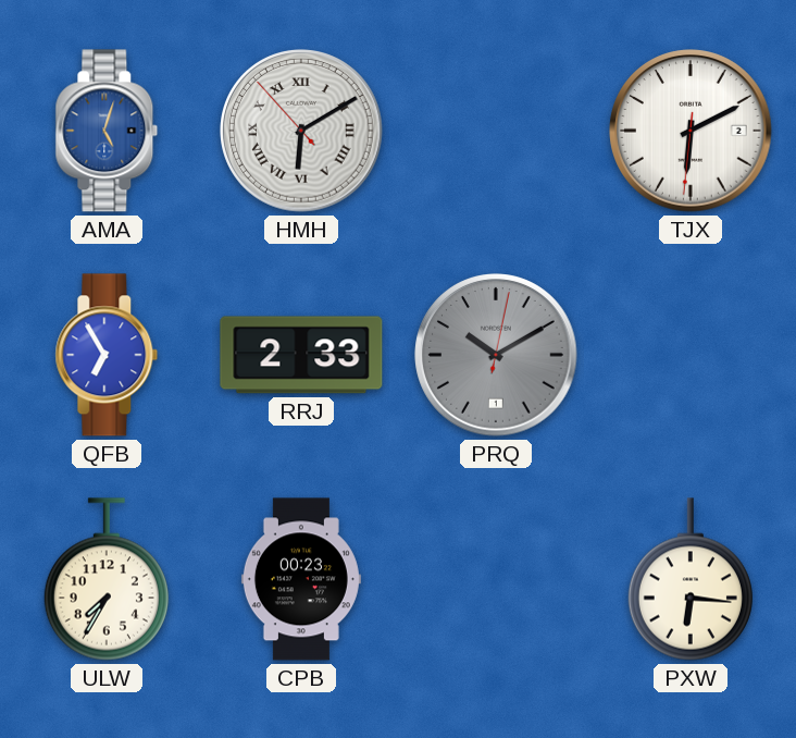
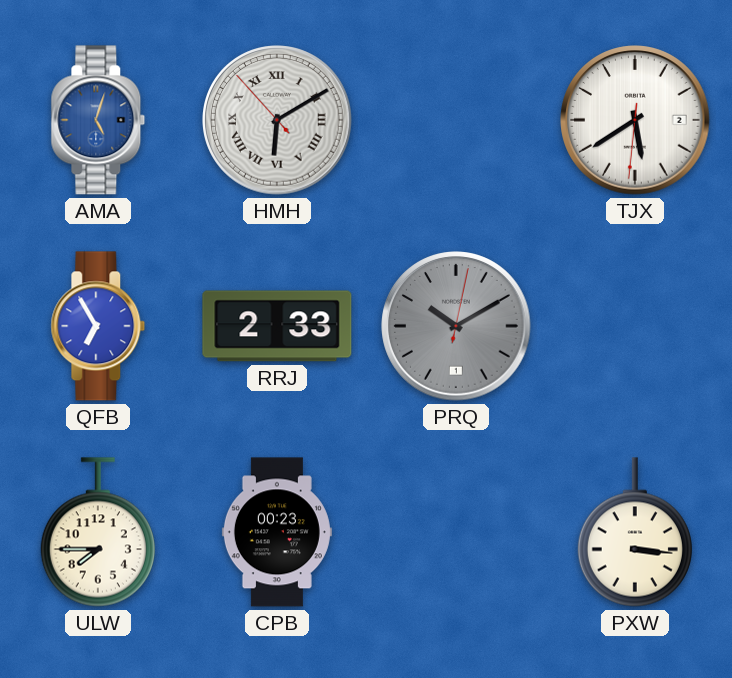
TJX: 6:10 -> 5:39
ULW: 7:35 -> 7:45
PXW: 6:16 -> 3:16
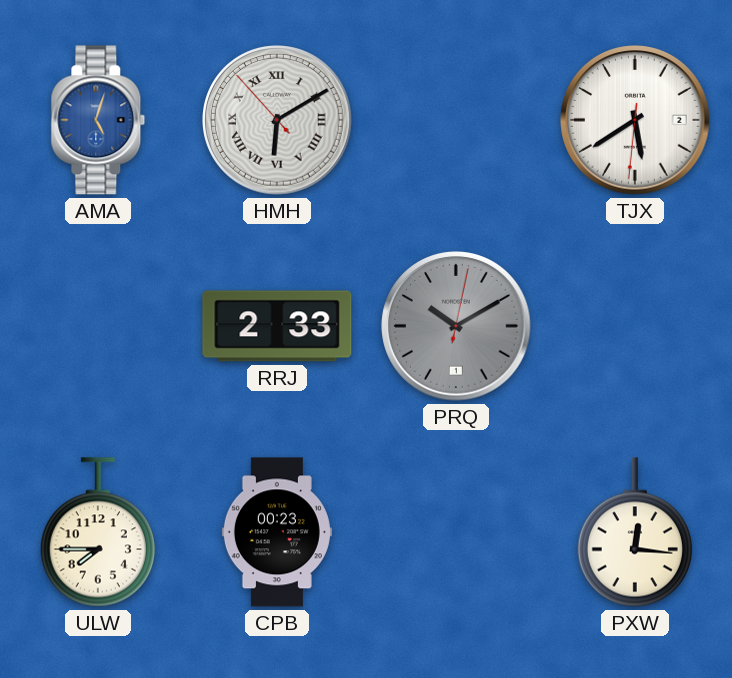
QFB: 6:55 -> none
PXW: 3:16 -> 12:16
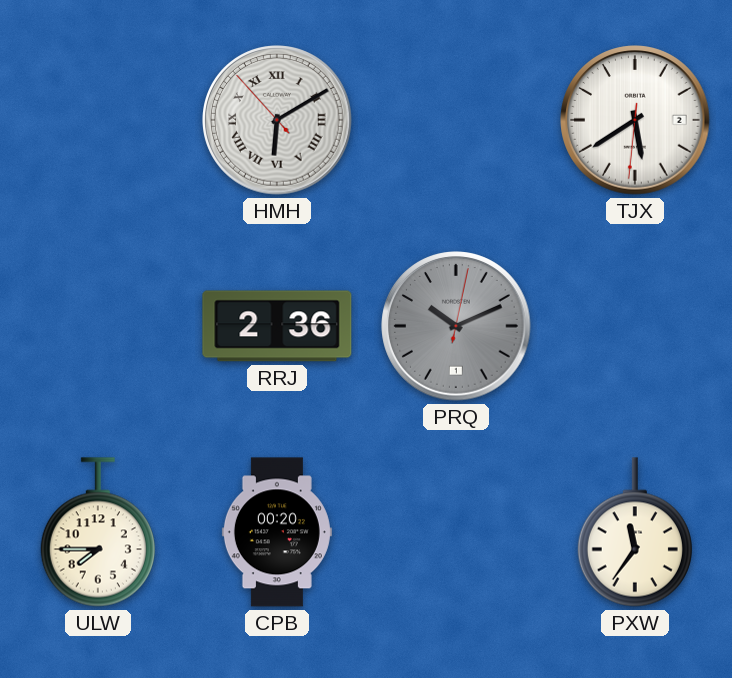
AMA: 5:03 -> none
RRJ: 2:33 -> 2:36
PRQ: 10:10 -> 10:11
CPB: 00:23 -> 00:20
PXW: 12:16 -> 11:36
